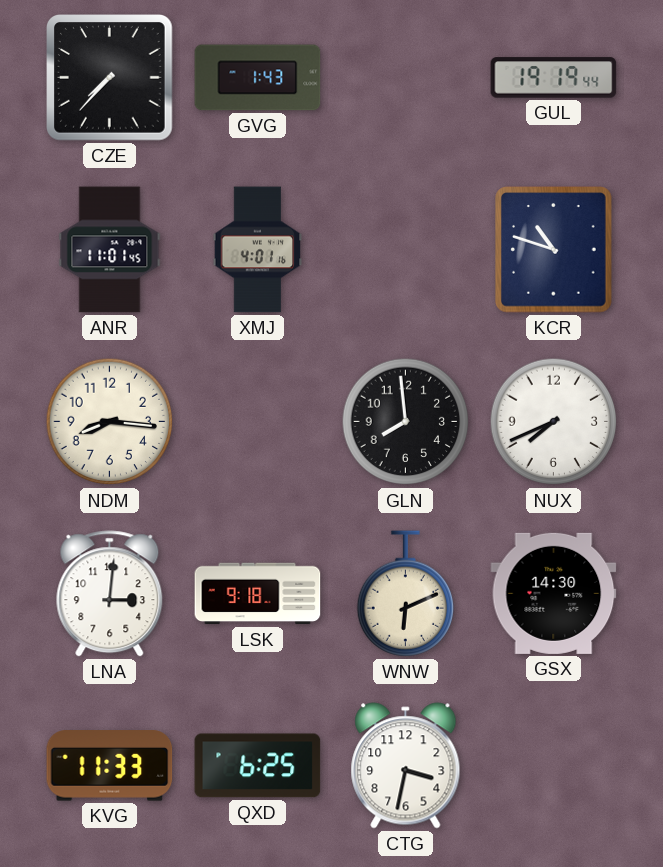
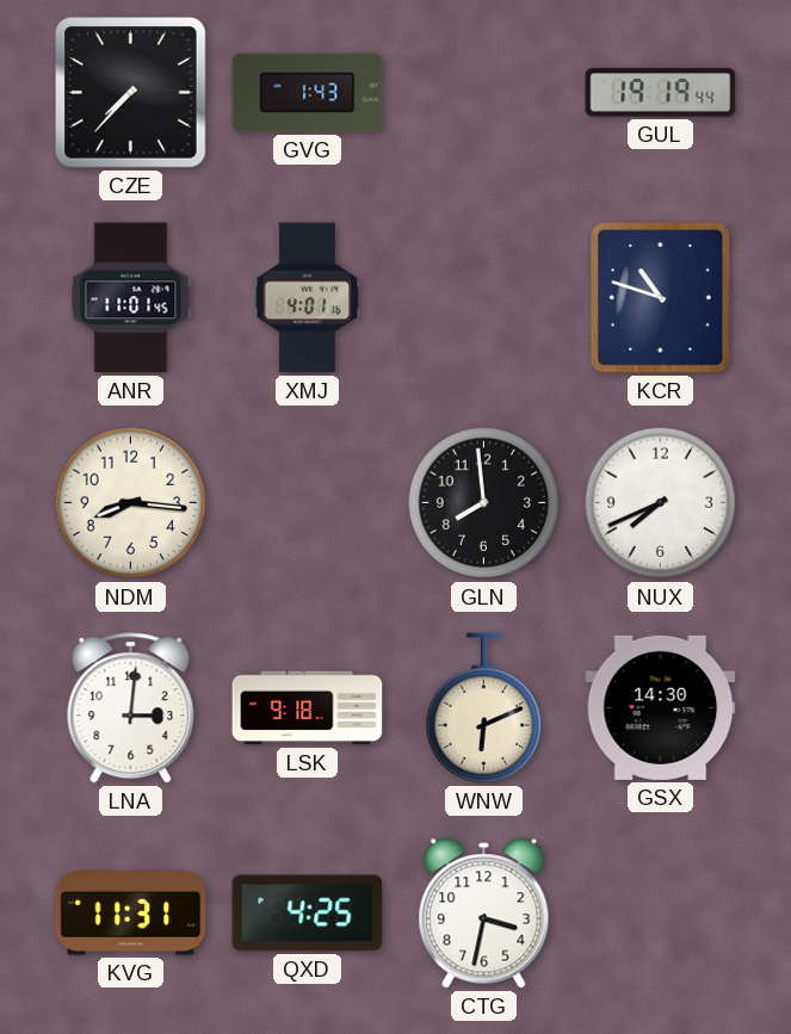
KVG: 11:33 -> 11:31
QXD: 6:25 -> 4:25
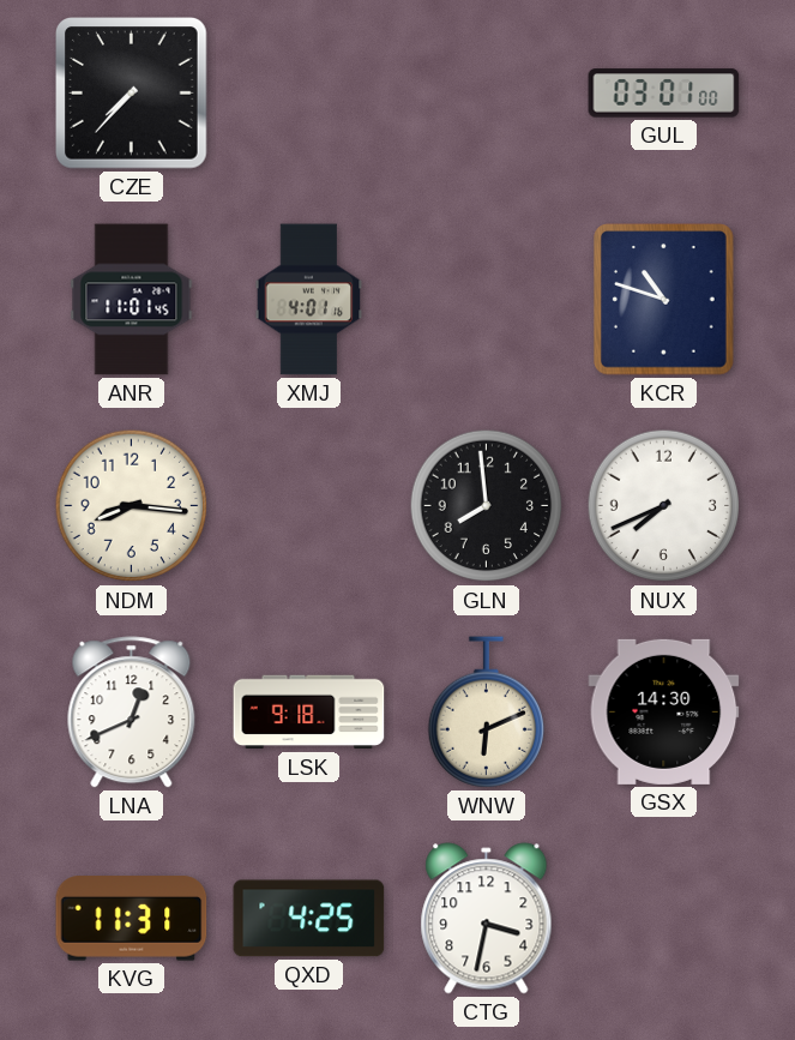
GVG: 1:43 -> none
GUL: 19:19 -> 03:01
LNA: 3:01 -> 12:41
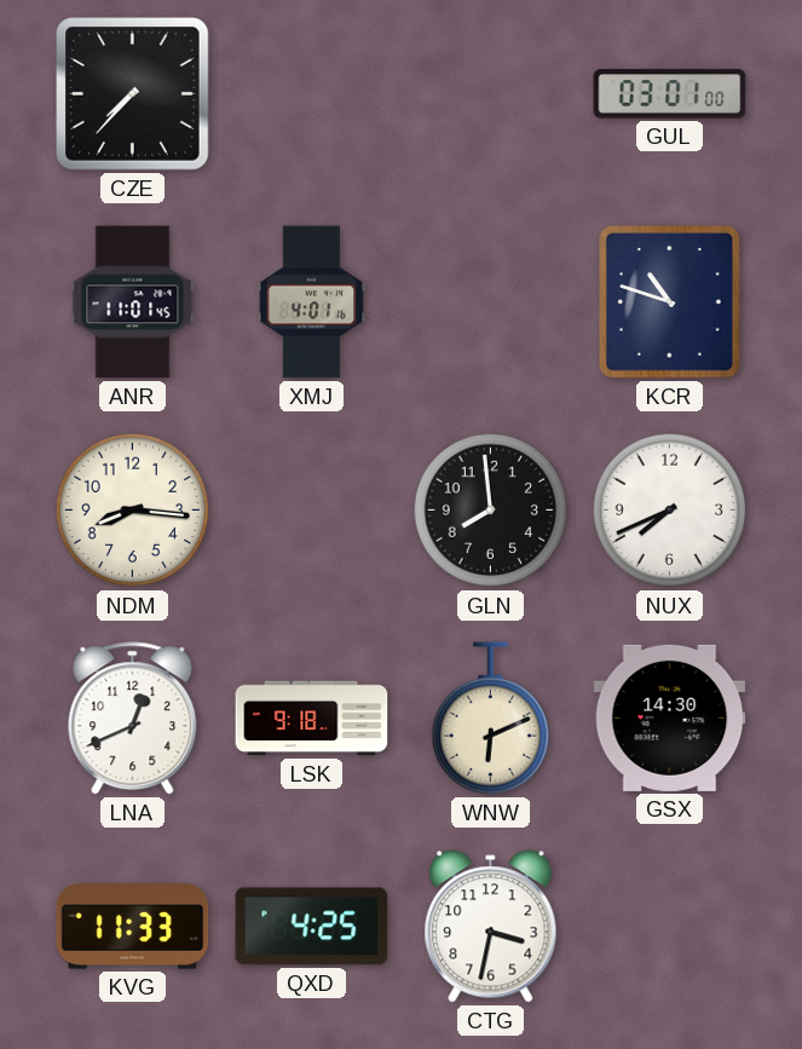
KVG: 11:31 -> 11:33
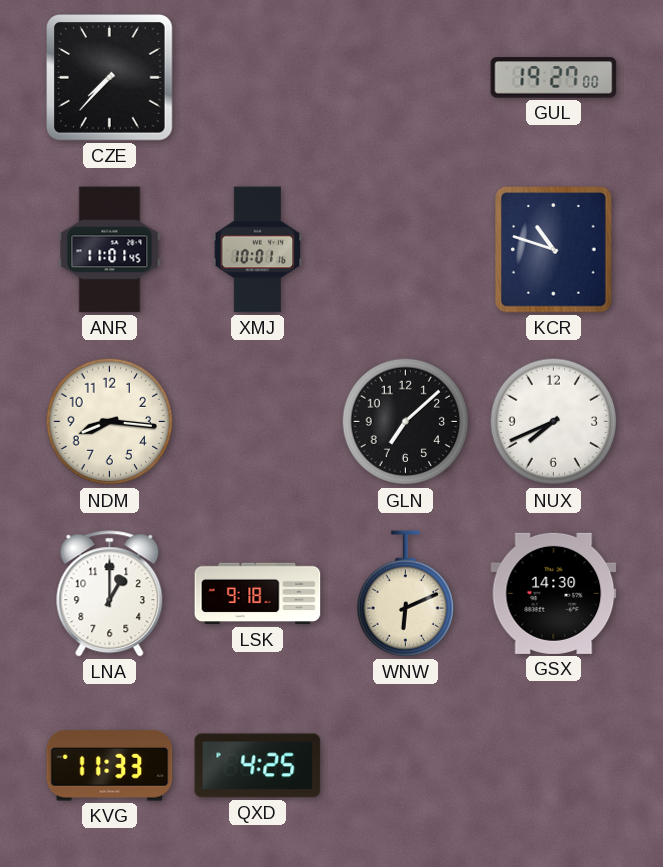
GUL: 03:01 -> 19:27
XMJ: 4:01 -> 10:01
GLN: 7:59 -> 7:08
LNA: 12:41 -> 1:00
CTG: 3:32 -> none
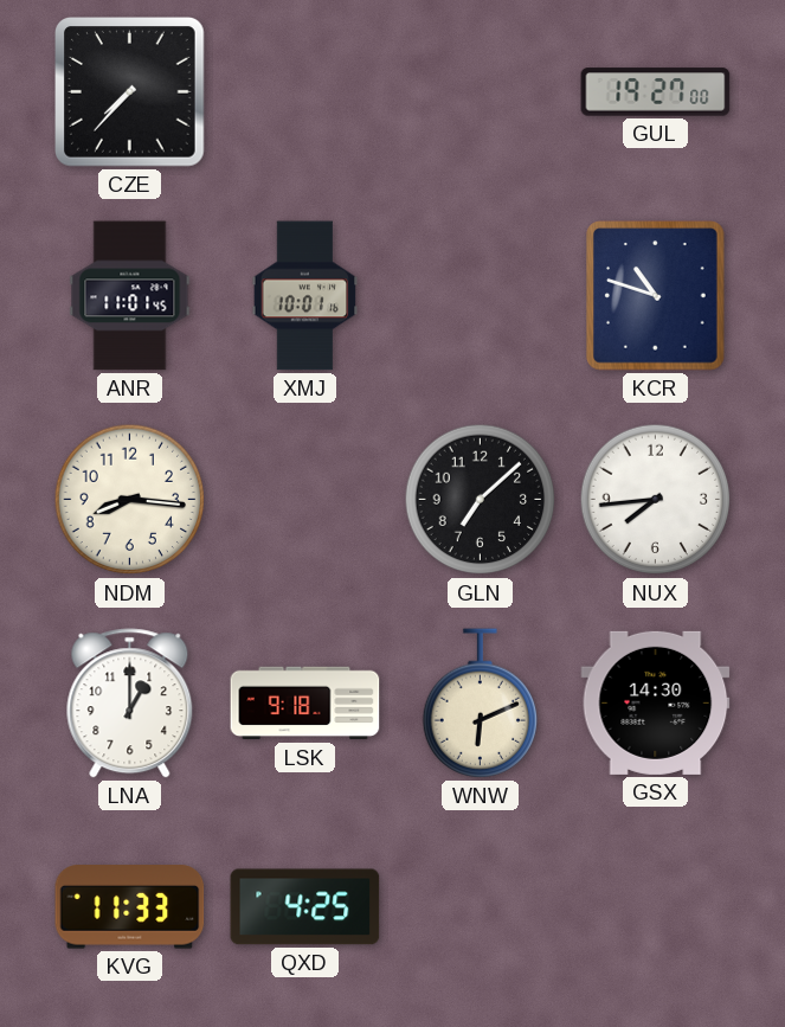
NUX: 7:41 -> 7:44
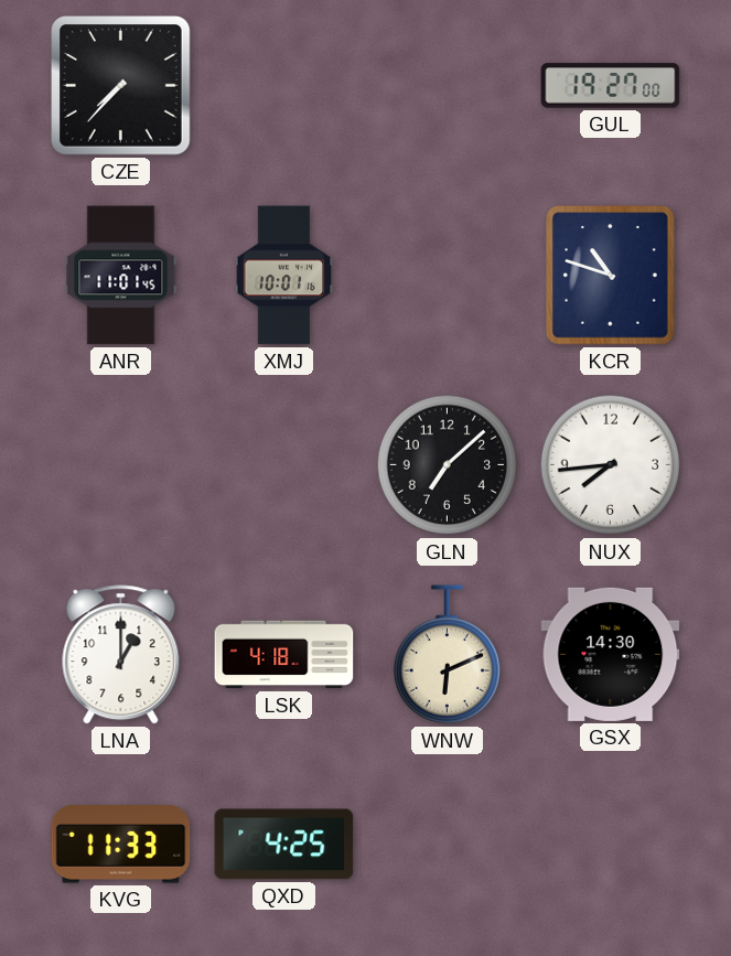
NDM: 8:16 -> none
LSK: 9:18 -> 4:18
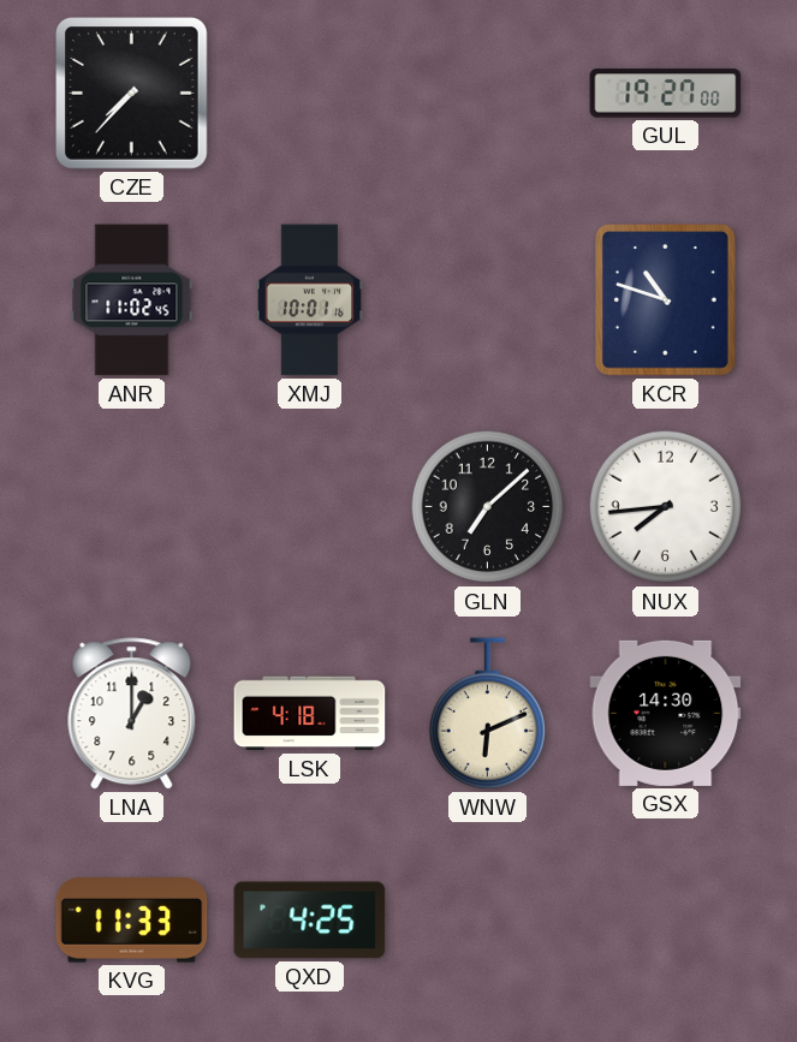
ANR: 11:01 -> 11:02
